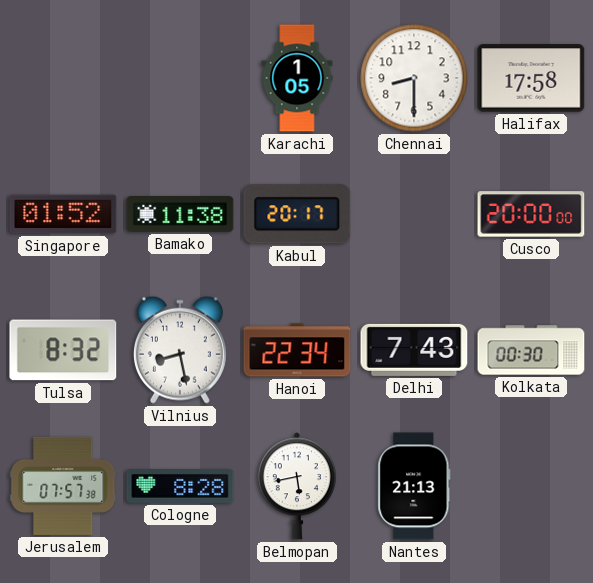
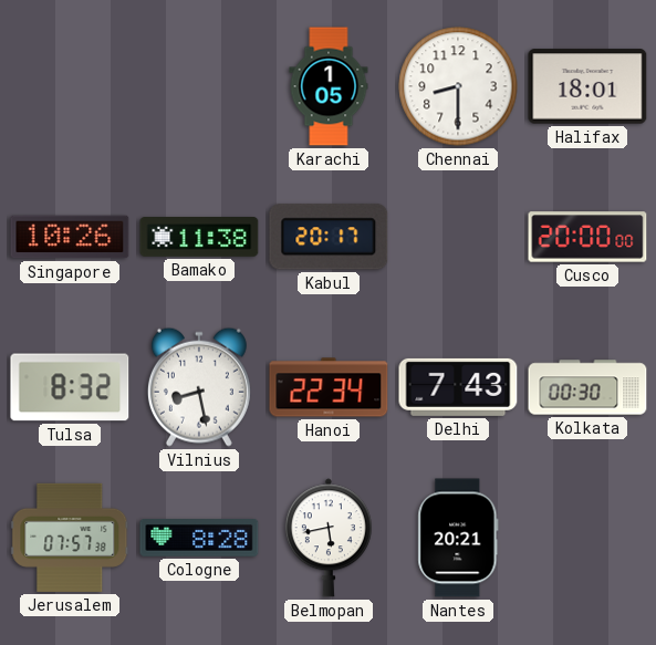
Halifax: 17:58 -> 18:01
Singapore: 01:52 -> 10:26
Nantes: 21:13 -> 20:21
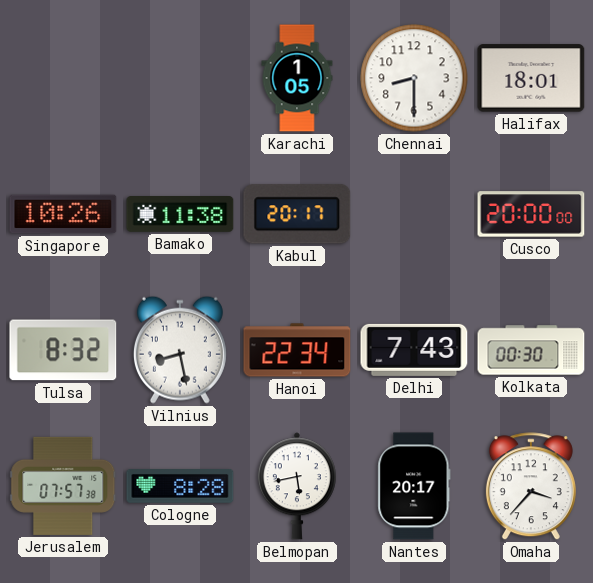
Nantes: 20:21 -> 20:17
Omaha: none -> 3:37
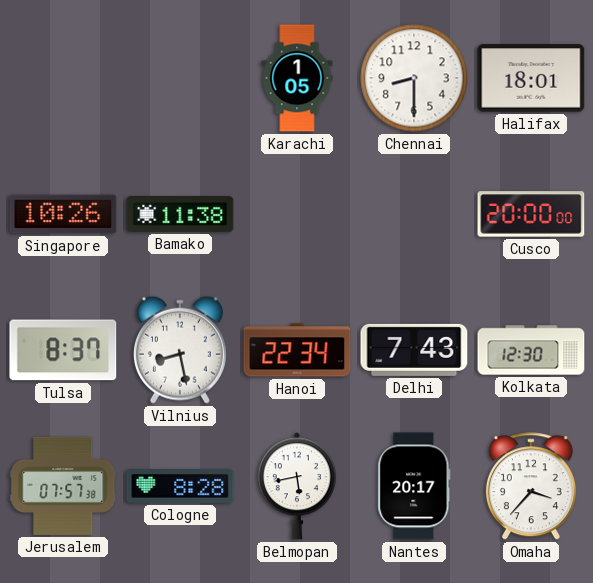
Kabul: 20:17 -> none
Tulsa: 8:32 -> 8:37
Kolkata: 00:30 -> 12:30
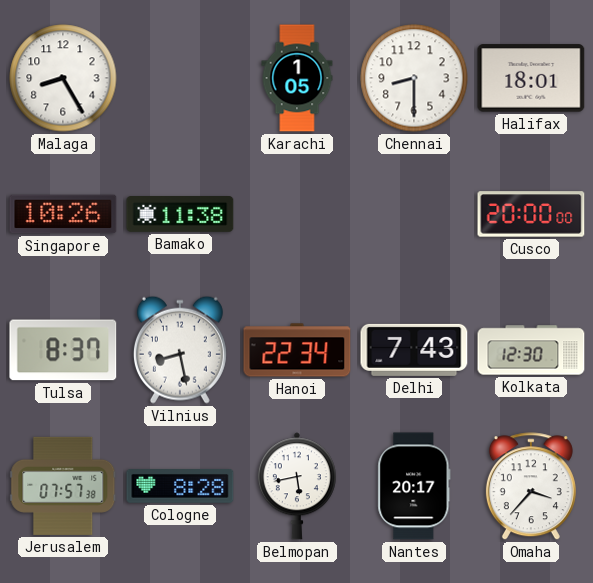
Malaga: none -> 8:25
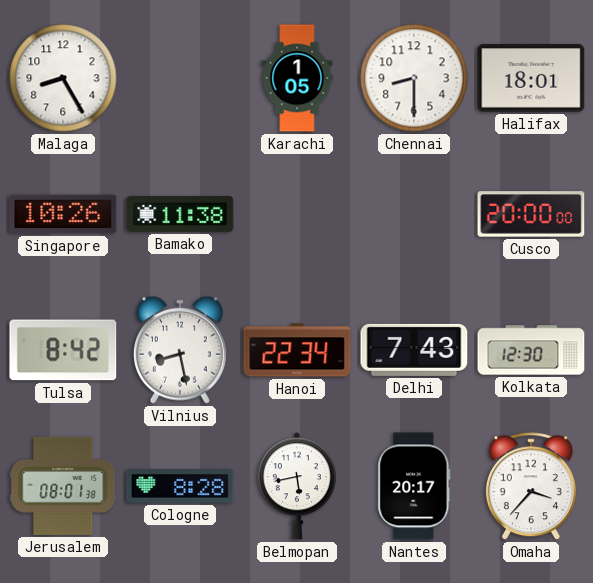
Tulsa: 8:37 -> 8:42
Jerusalem: 07:57 -> 08:01
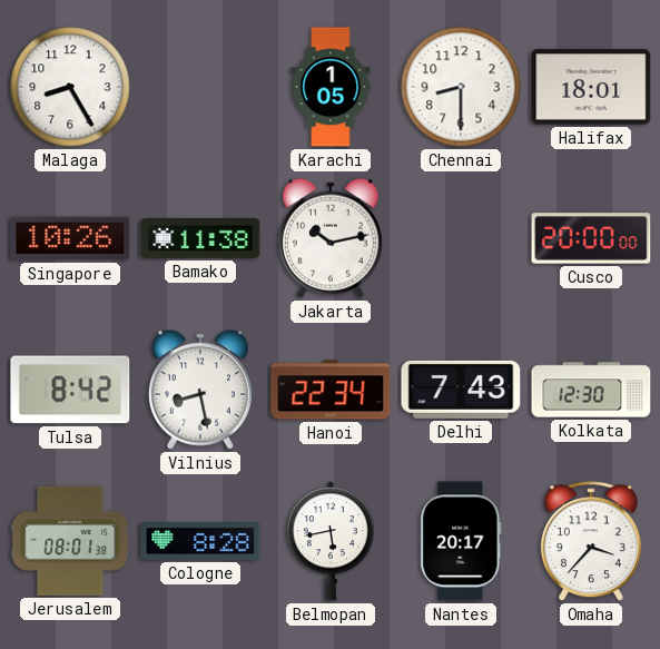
Jakarta: none -> 10:13
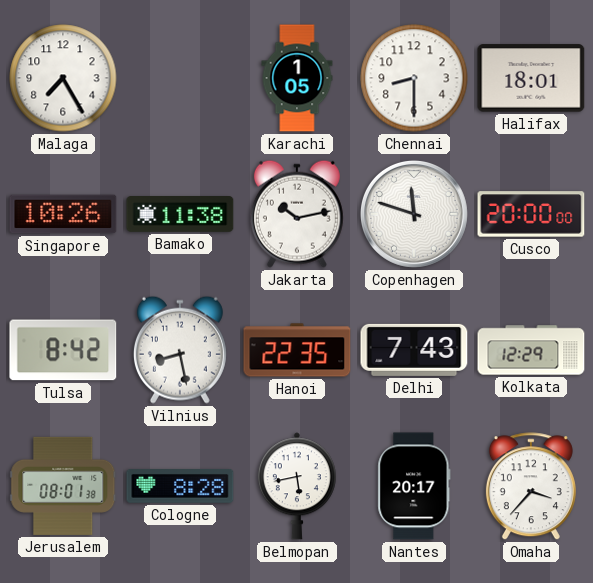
Malaga: 8:25 -> 7:25
Copenhagen: none -> 11:48
Hanoi: 22:34 -> 22:35
Kolkata: 12:30 -> 12:29
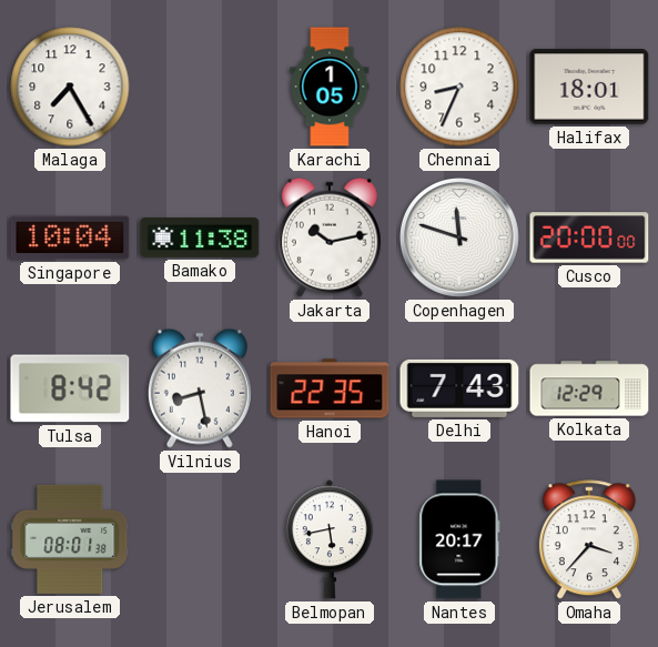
Chennai: 8:30 -> 8:34
Singapore: 10:26 -> 10:04
Cologne: 8:28 -> none
